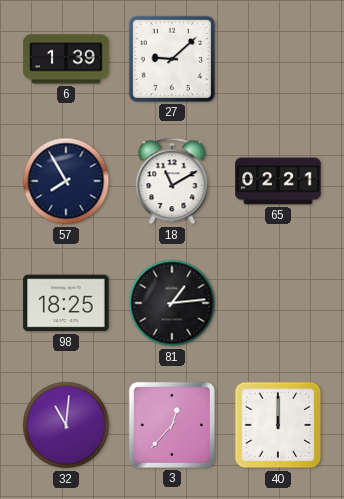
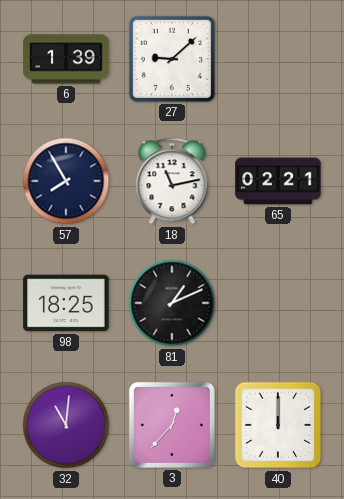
18: 11:10 -> 11:13
81: 1:14 -> 1:11
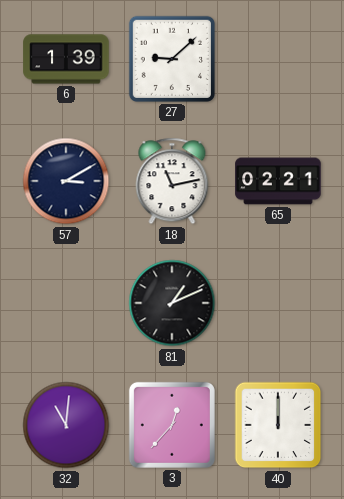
57: 7:55 -> 3:10
98: 18:25 -> none
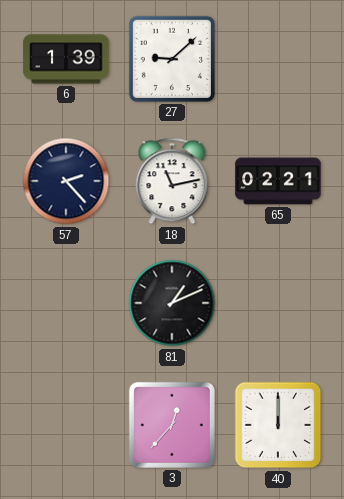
57: 3:10 -> 2:23
32: 11:01 -> none
